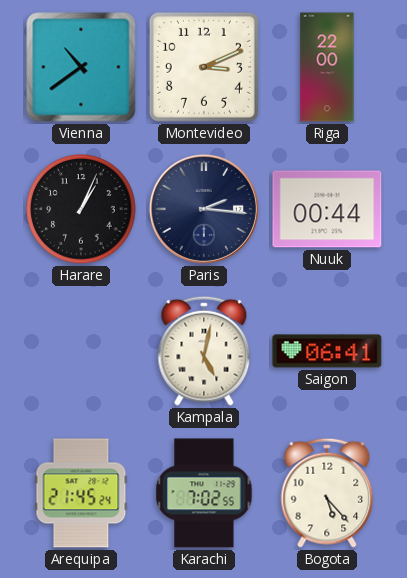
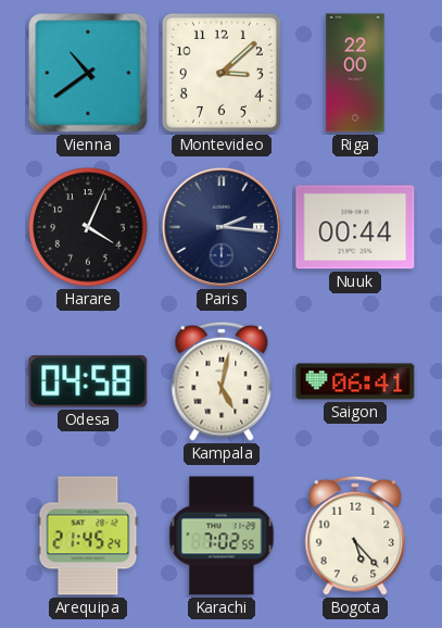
Montevideo: 3:11 -> 3:08
Harare: 1:04 -> 4:04
Odesa: none -> 04:58
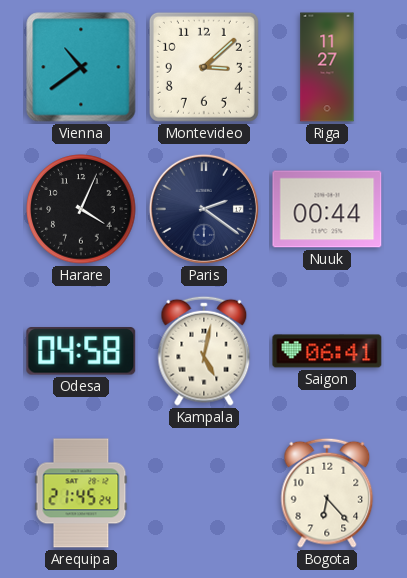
Riga: 22:00 -> 11:27
Paris: 2:16 -> 2:21
Karachi: 7:02 -> none
Bogota: 5:23 -> 6:23
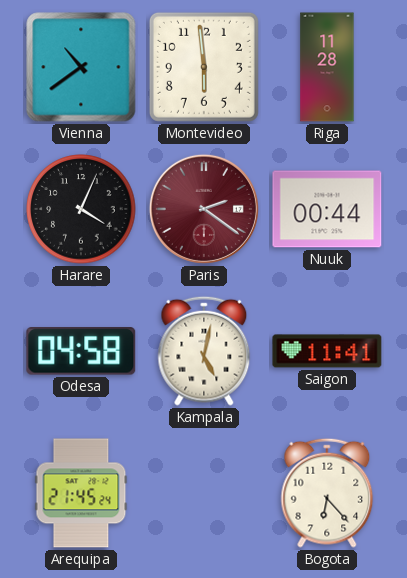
Montevideo: 3:08 -> 5:59
Riga: 11:27 -> 11:28
Paris dial: navy -> burgundy
Saigon: 06:41 -> 11:41
